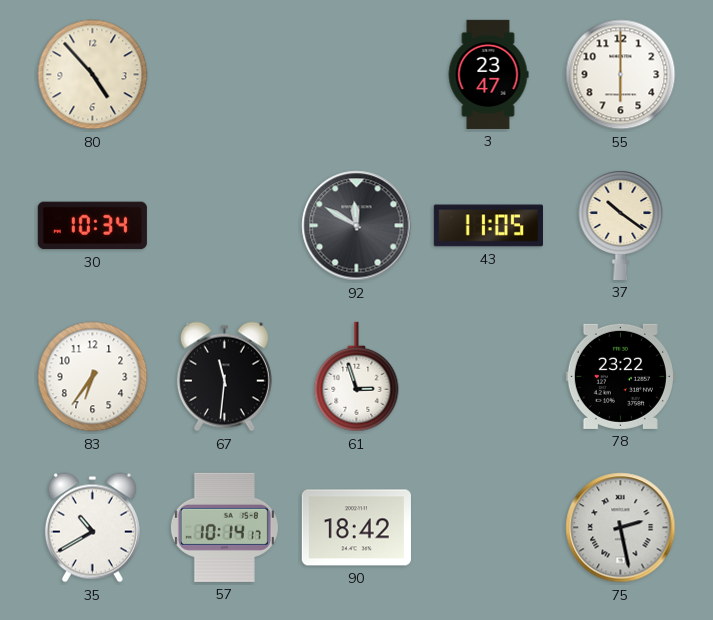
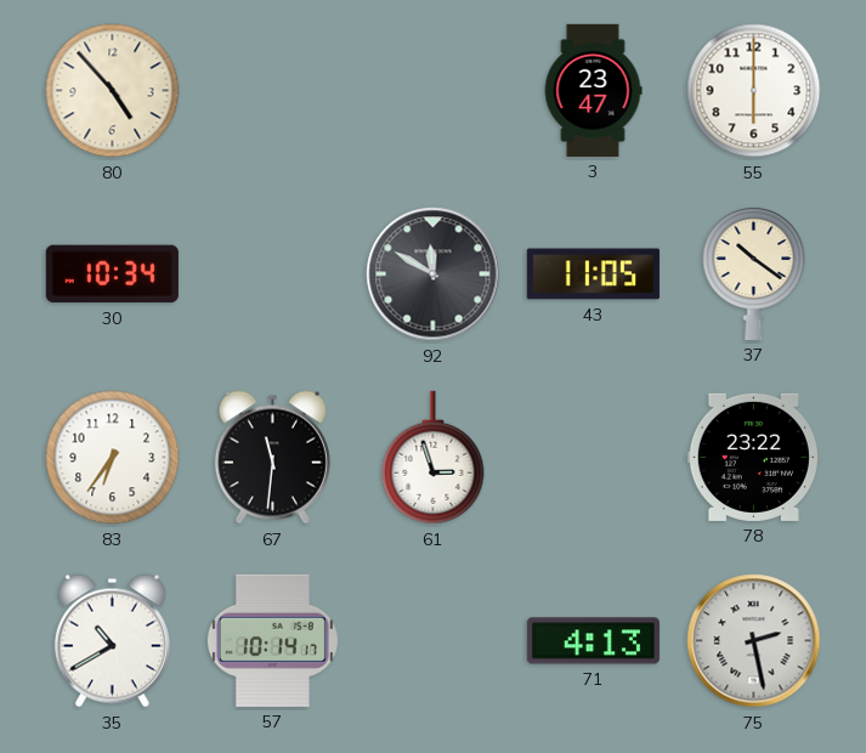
90: 18:42 -> none
71: none -> 4:13
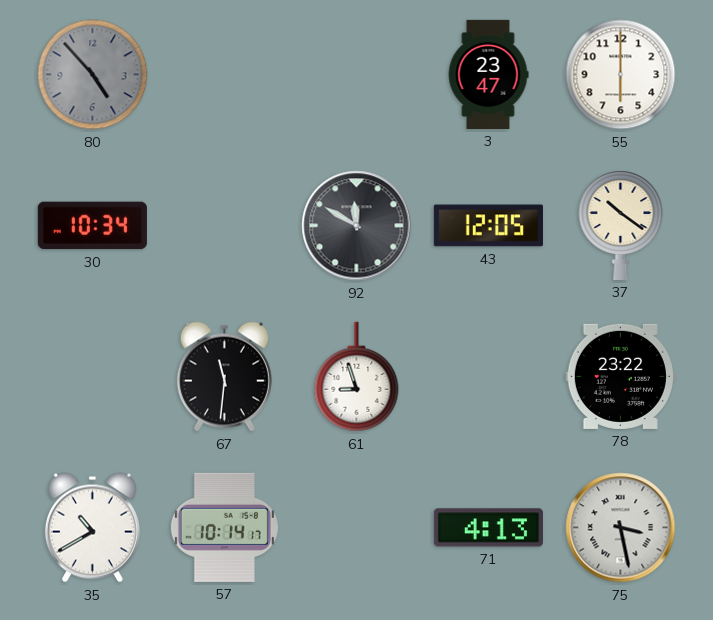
80 dial: cream -> grey
43: 11:05 -> 12:05
83: 6:36 -> none
61: 2:57 -> 8:57
75: 2:28 -> 3:28
